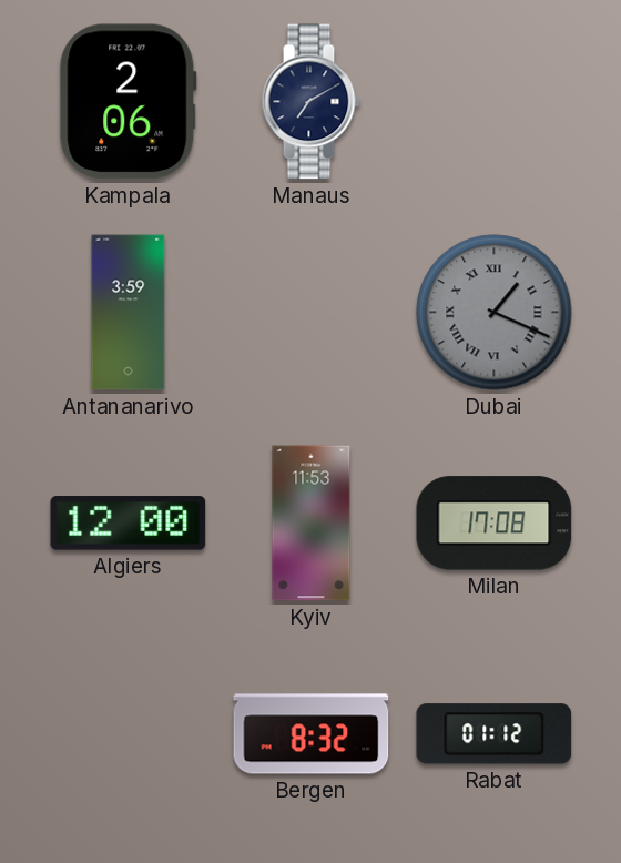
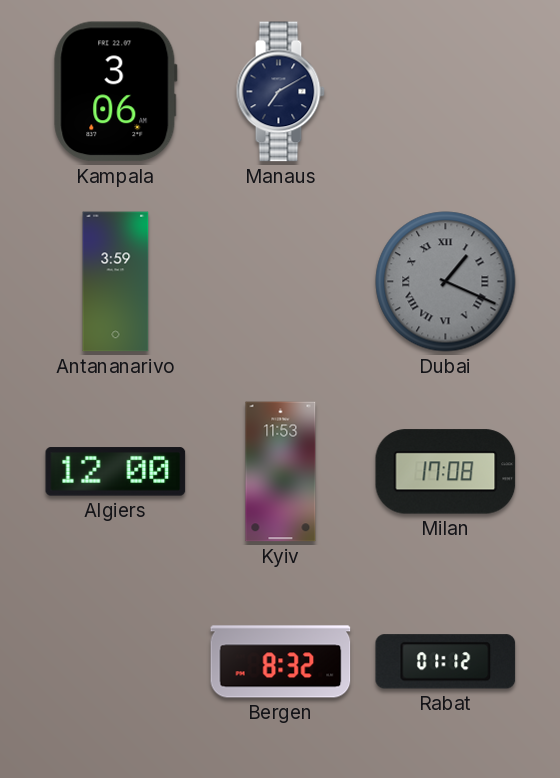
Kampala: 2:06 -> 3:06
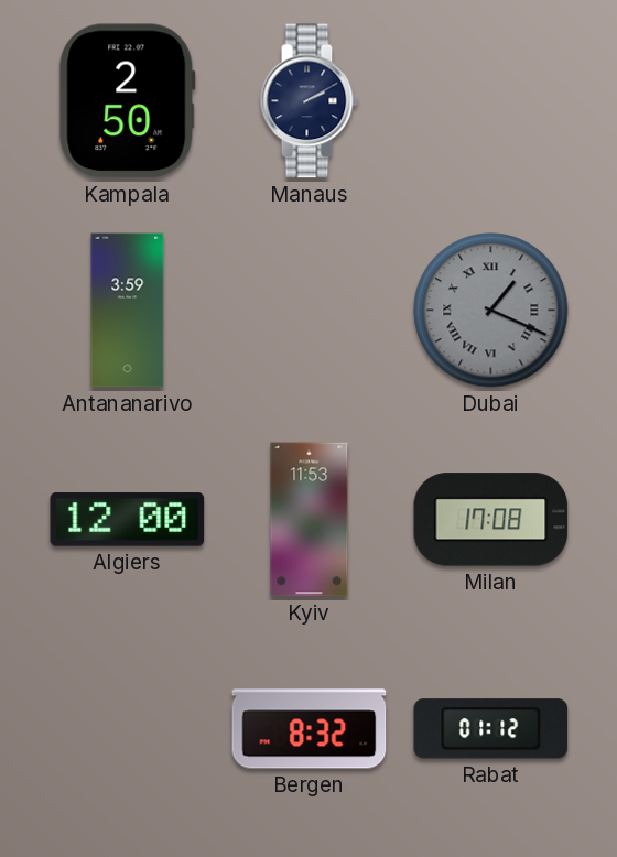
Kampala: 3:06 -> 2:50
Manaus: 7:10 -> 2:10
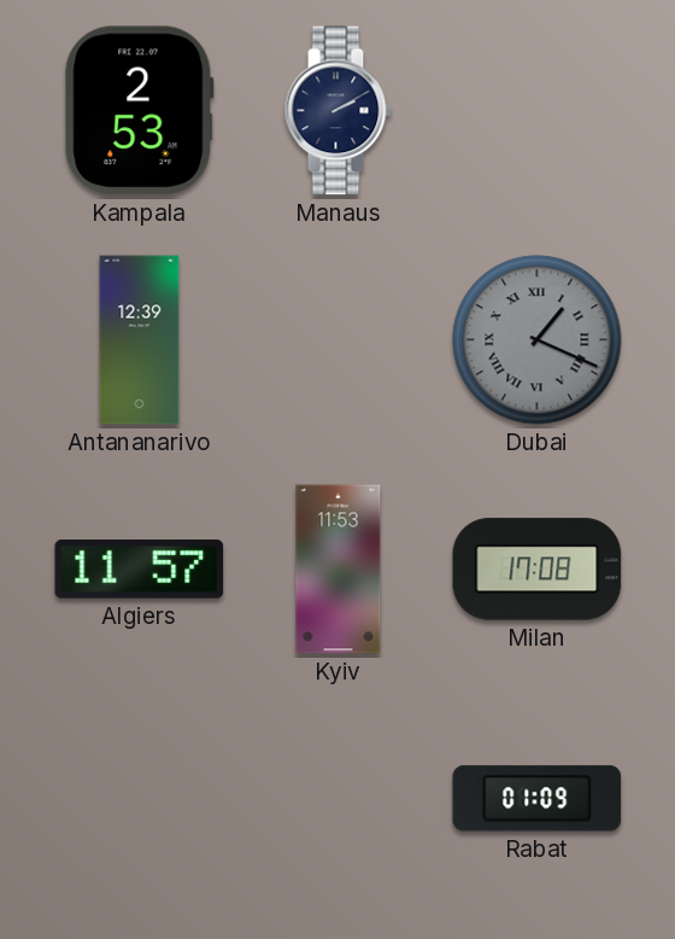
Kampala: 2:50 -> 2:53
Antananarivo: 3:59 -> 12:39
Algiers: 12:00 -> 11:57
Bergen: 8:32 -> none
Rabat: 01:12 -> 01:09
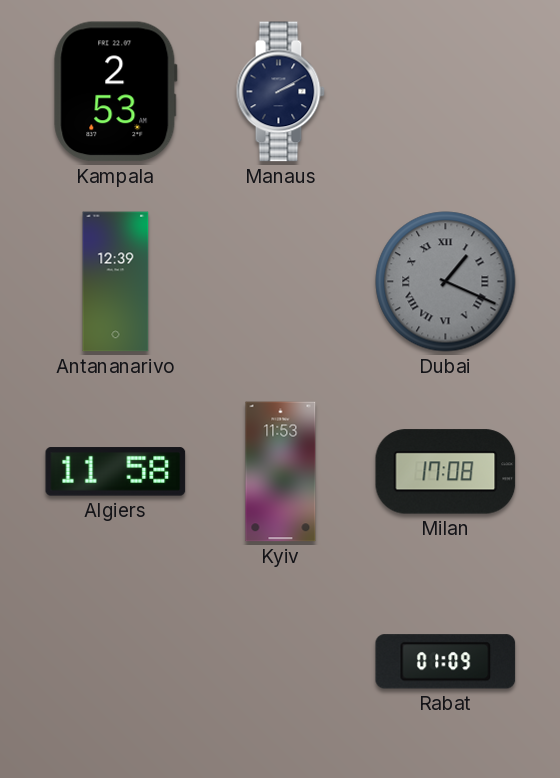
Algiers: 11:57 -> 11:58
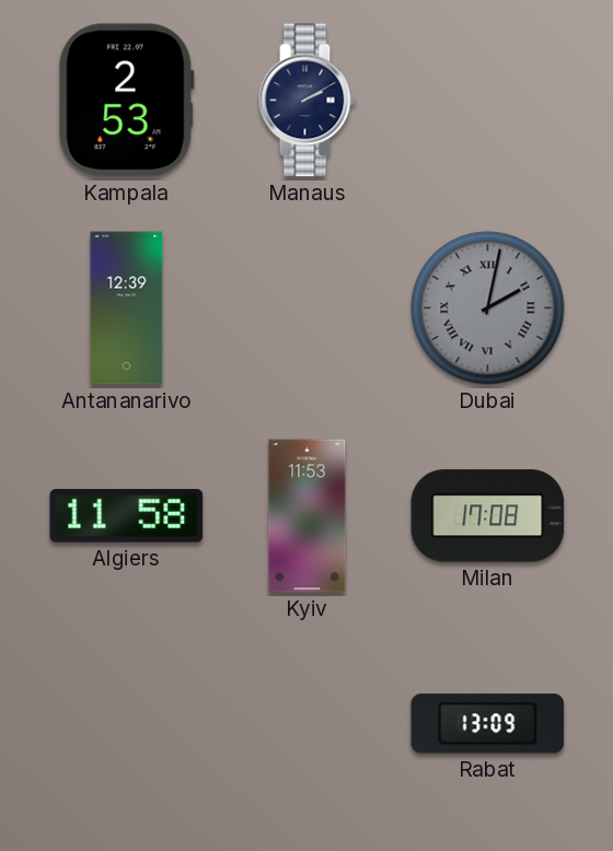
Dubai: 1:19 -> 2:02
Rabat: 01:09 -> 13:09
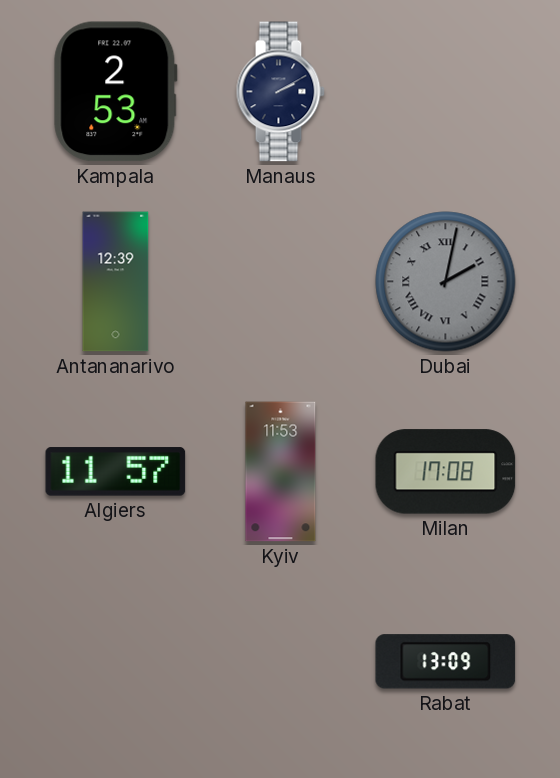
Algiers: 11:58 -> 11:57
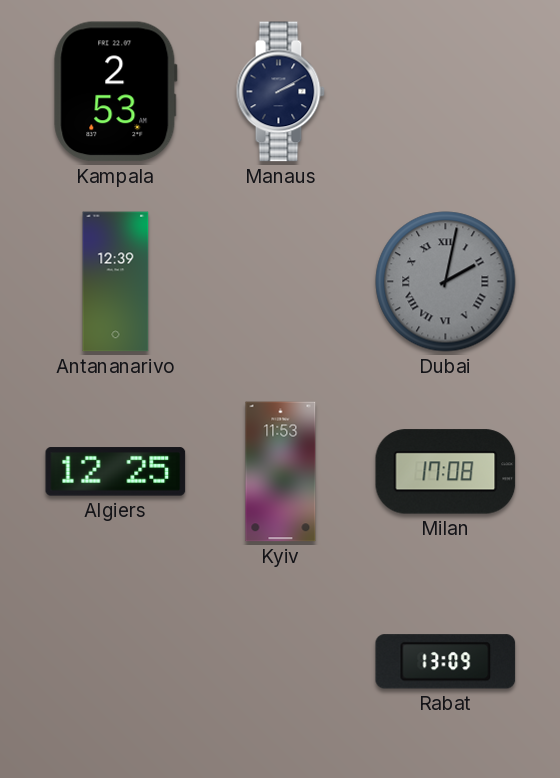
Algiers: 11:57 -> 12:25
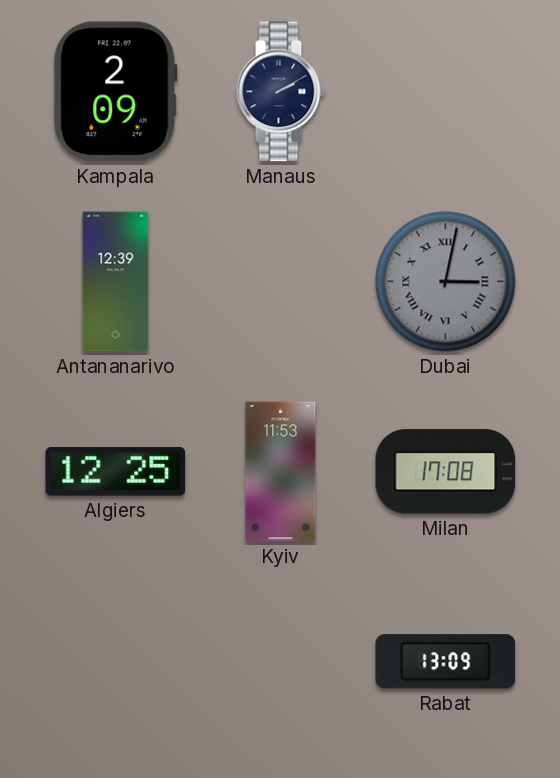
Kampala: 2:53 -> 2:09
Dubai: 2:02 -> 3:02
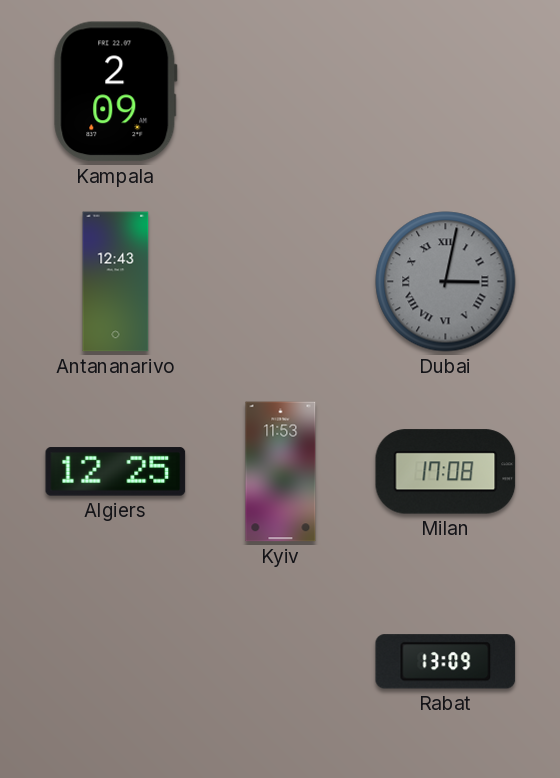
Manaus: 2:10 -> none
Antananarivo: 12:39 -> 12:43
